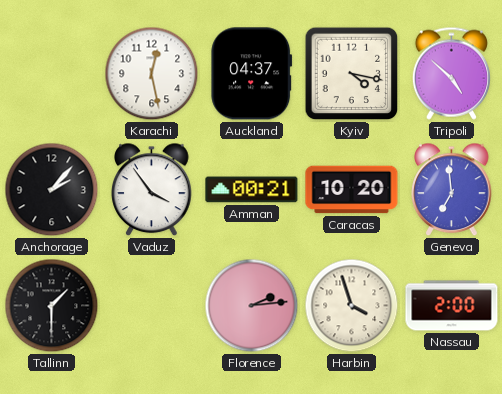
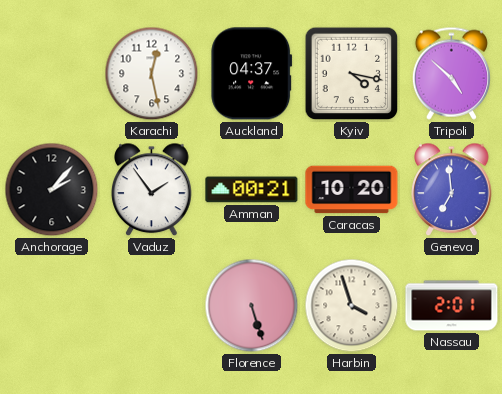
Vaduz: 3:54 -> 1:54
Tallinn: 1:30 -> none
Florence: 2:14 -> 5:27
Nassau: 2:00 -> 2:01
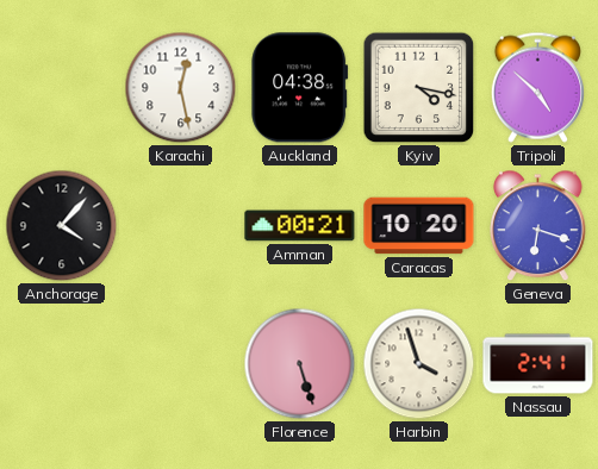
Auckland: 04:37 -> 04:38
Anchorage: 2:07 -> 4:07
Vaduz: 1:54 -> none
Geneva: 6:59 -> 6:18
Nassau: 2:01 -> 2:41
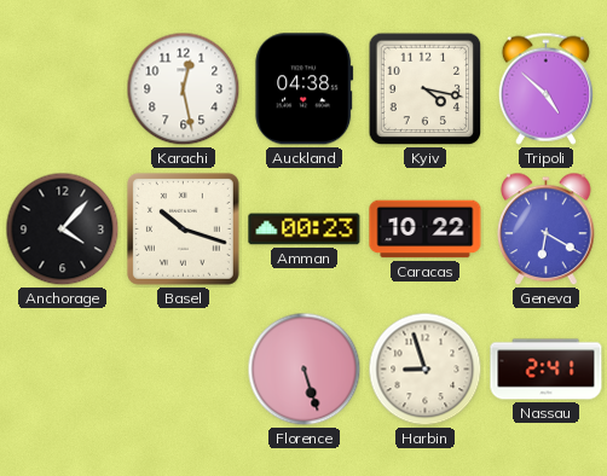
Basel: none -> 10:18
Amman: 00:21 -> 00:23
Caracas: 10:20 -> 10:22
Geneva: 6:18 -> 6:20
Harbin: 3:57 -> 8:57
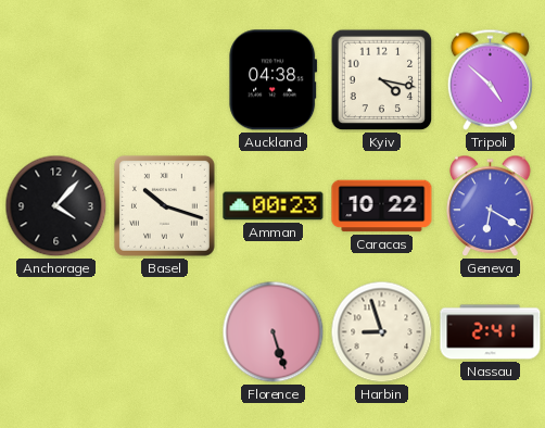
Karachi: 12:28 -> none
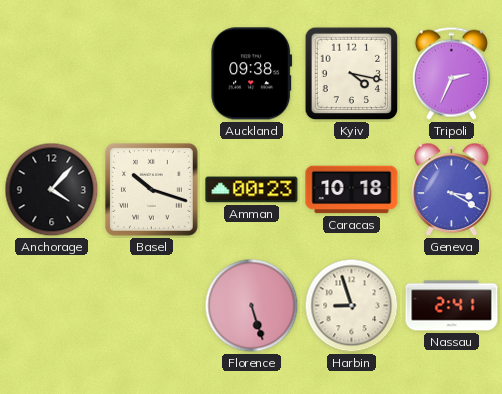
Auckland: 04:38 -> 09:38
Tripoli: 4:52 -> 2:34
Caracas: 10:22 -> 10:18
Geneva: 6:20 -> 3:20
